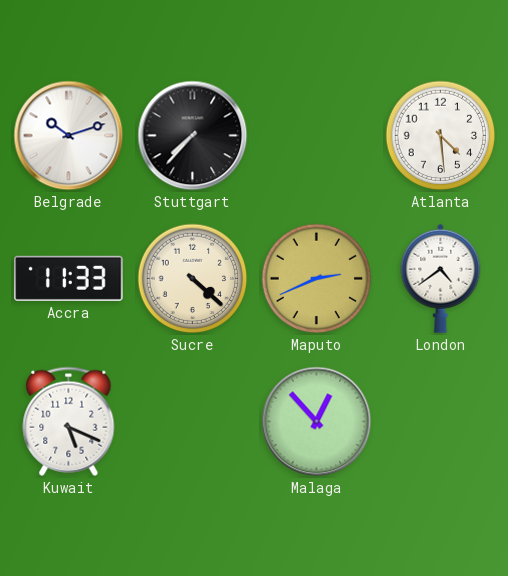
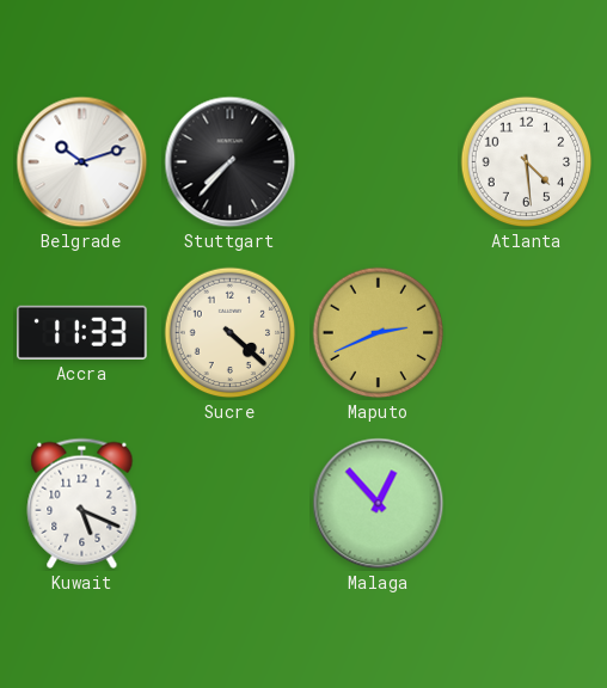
London: 4:39 -> none
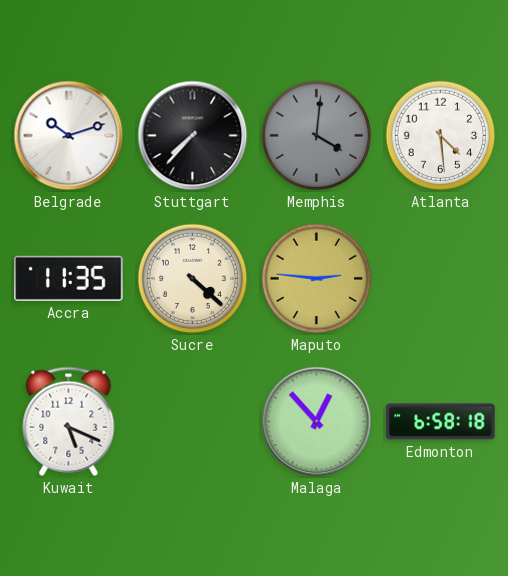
Memphis: none -> 4:01
Accra: 11:33 -> 11:35
Maputo: 2:41 -> 2:46
Edmonton: none -> 6:58
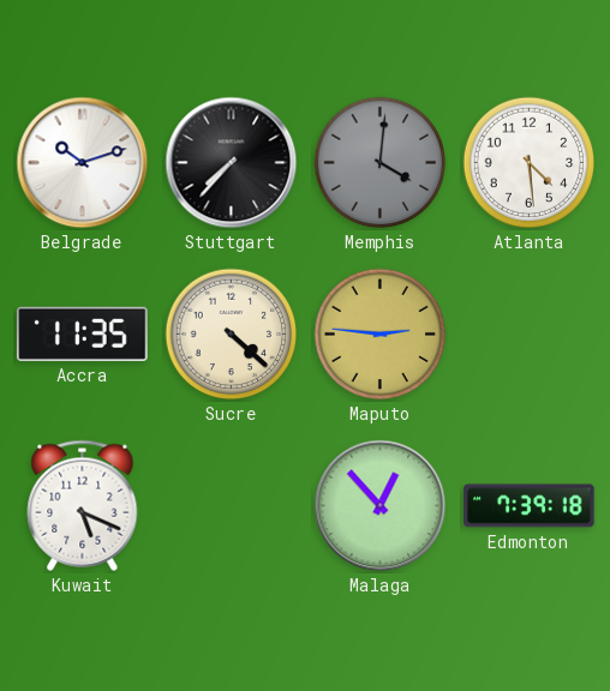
Edmonton: 6:58 -> 7:39
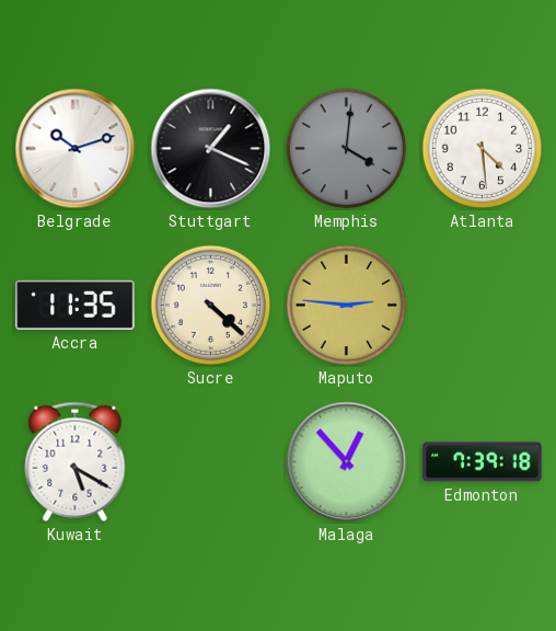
Stuttgart: 7:37 -> 1:19
Kuwait: 5:19 -> 5:20
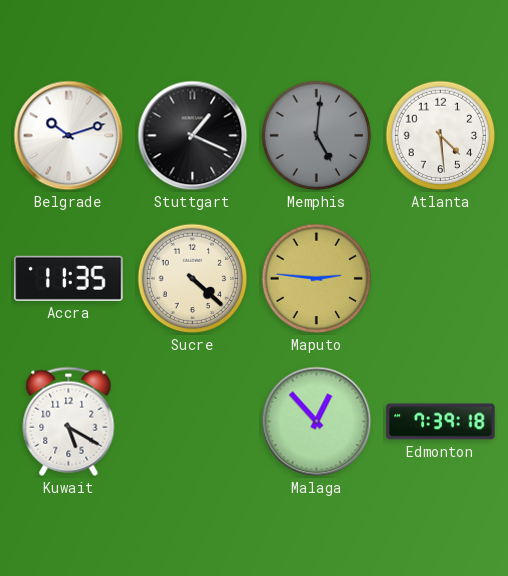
Memphis: 4:01 -> 5:01
